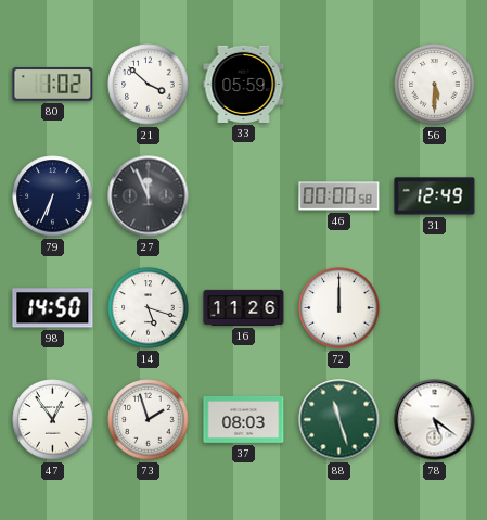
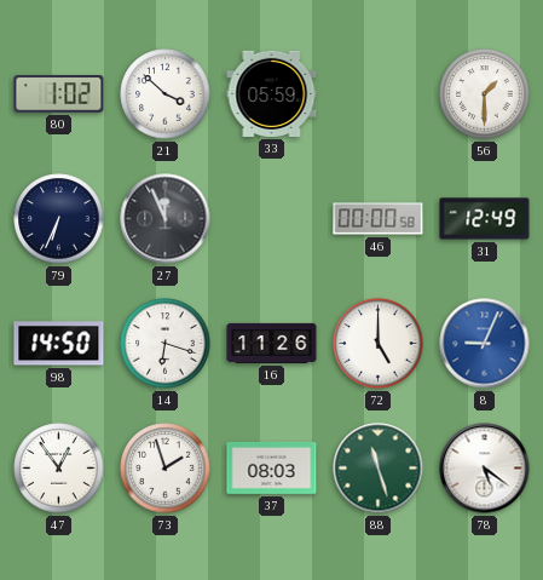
56: 5:30 -> 1:30
14: 5:18 -> 6:18
72: 12:00 -> 5:00
8: none -> 9:04
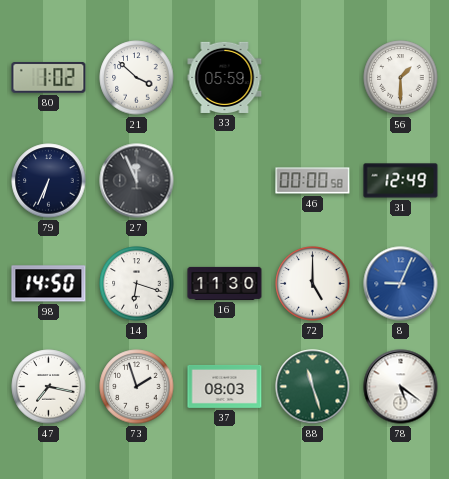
16: 11:26 -> 11:30
47: 12:54 -> 7:17
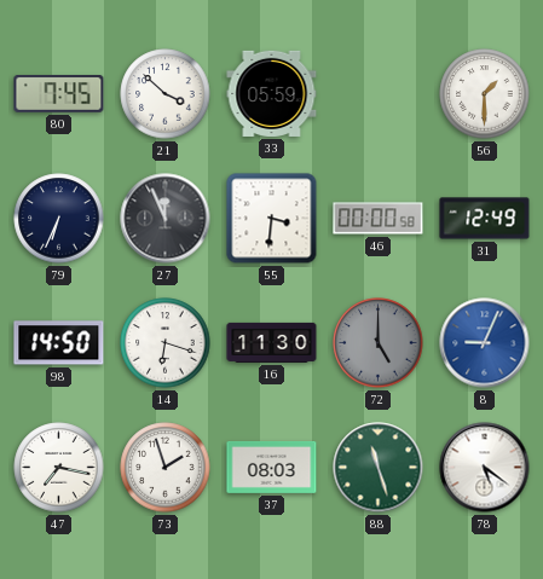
80: 1:02 -> 7:45
55: none -> 3:31
72 dial: white -> grey
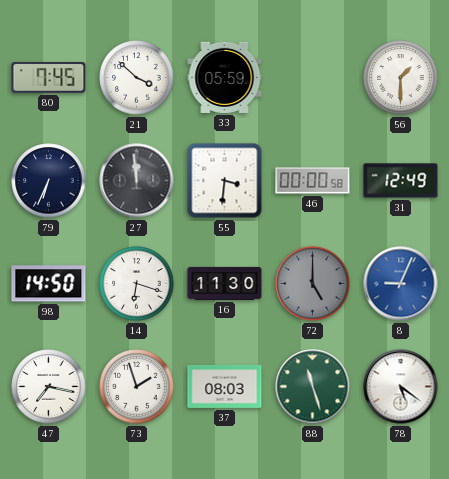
27: 11:56 -> 11:59
